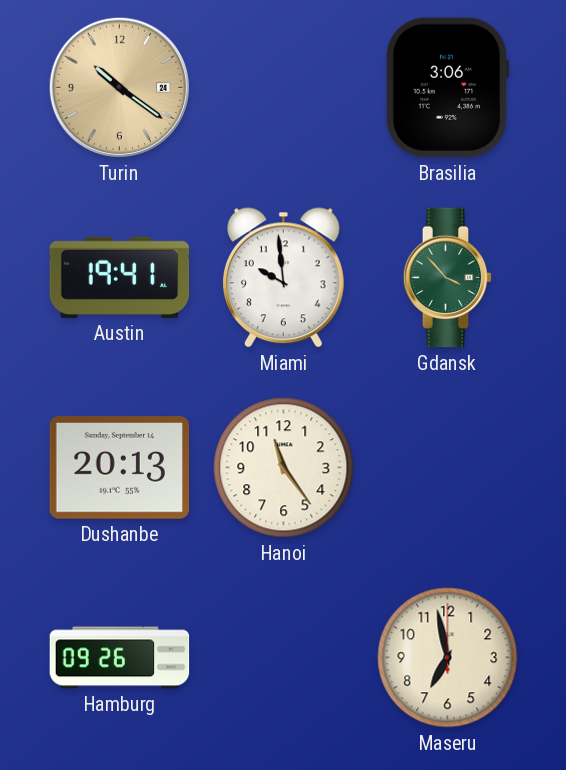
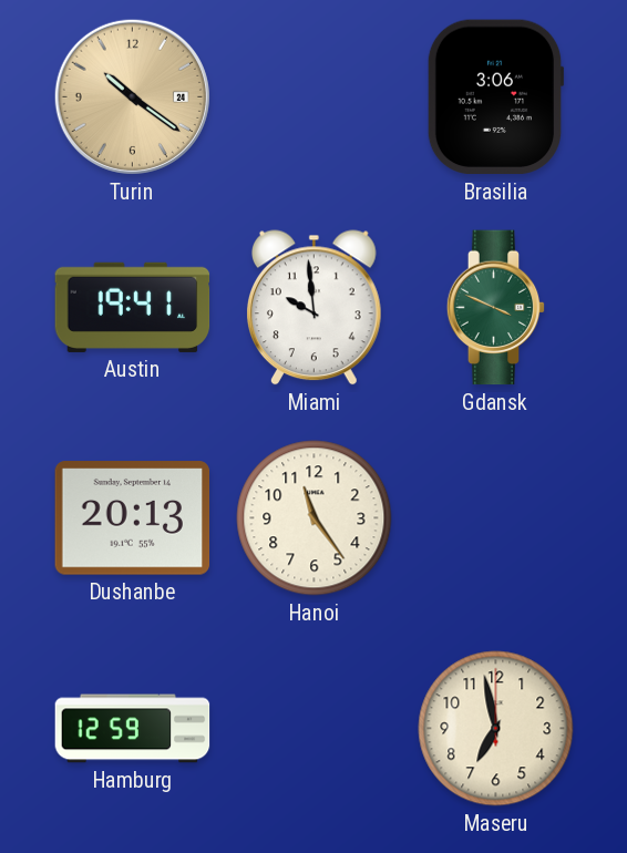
Gdansk: 3:53 -> 3:49
Hamburg: 09:26 -> 12:59
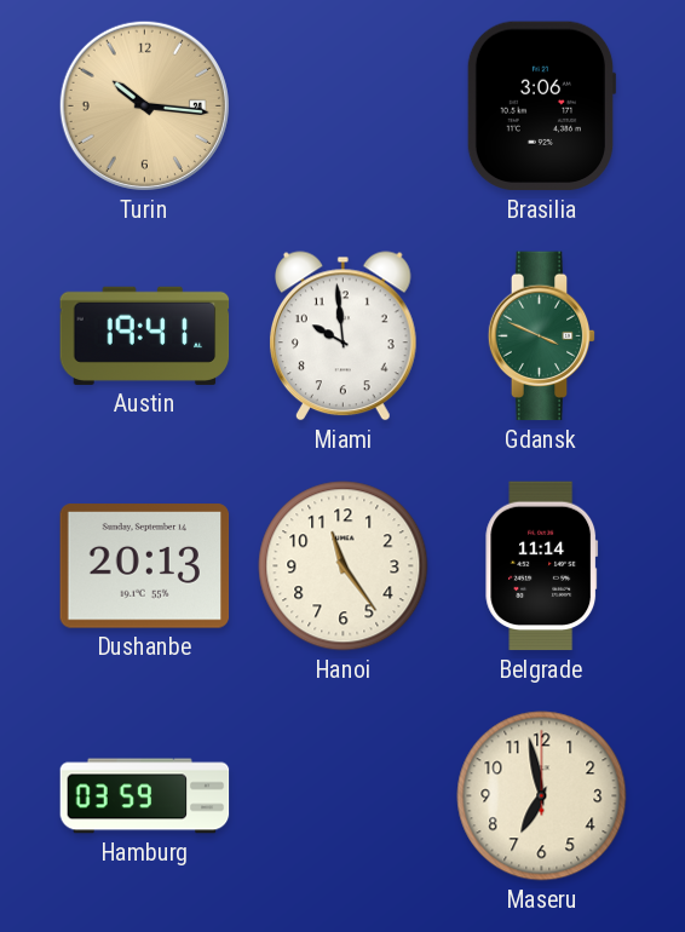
Turin: 10:21 -> 10:16
Belgrade: none -> 11:14
Hamburg: 12:59 -> 03:59
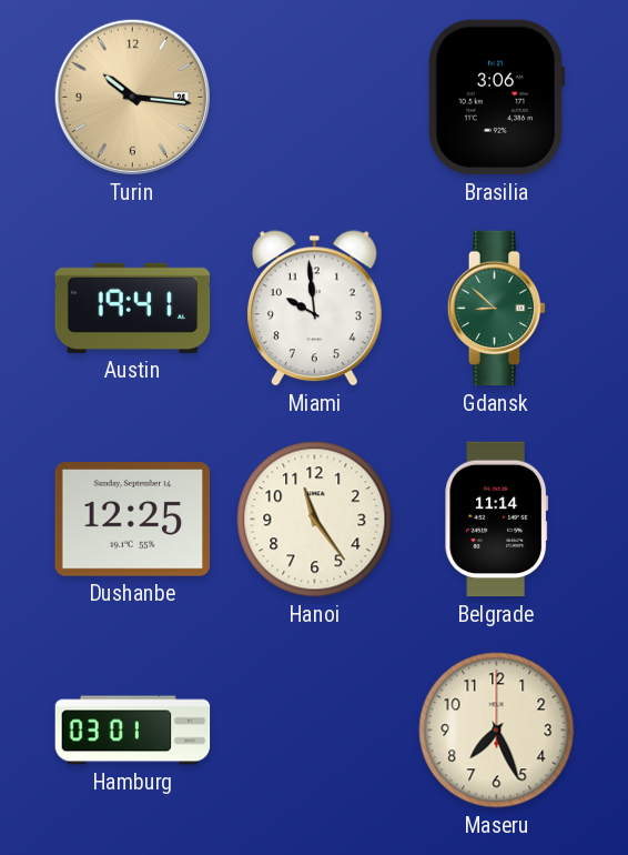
Gdansk: 3:49 -> 8:52
Dushanbe: 20:13 -> 12:25
Hamburg: 03:59 -> 03:01
Maseru: 6:58 -> 7:26
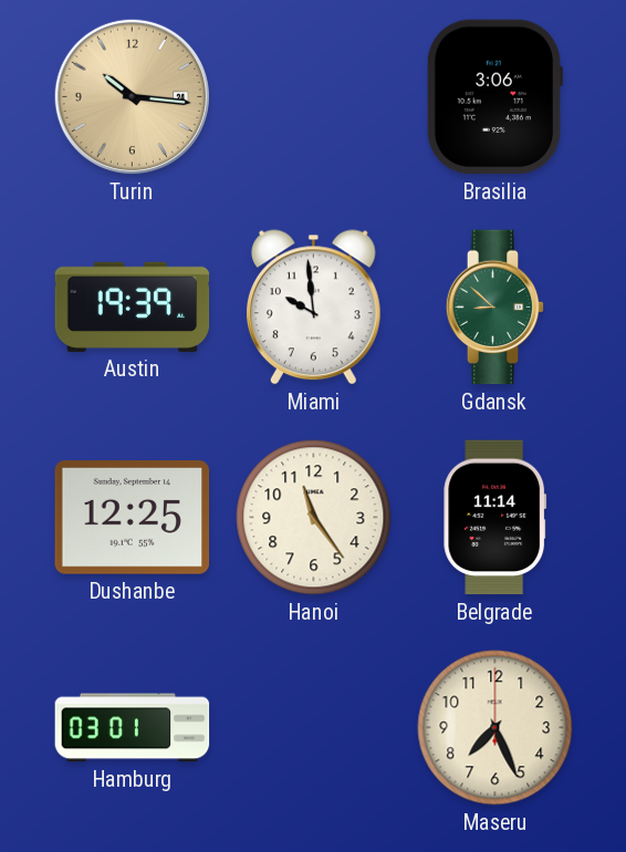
Austin: 19:41 -> 19:39
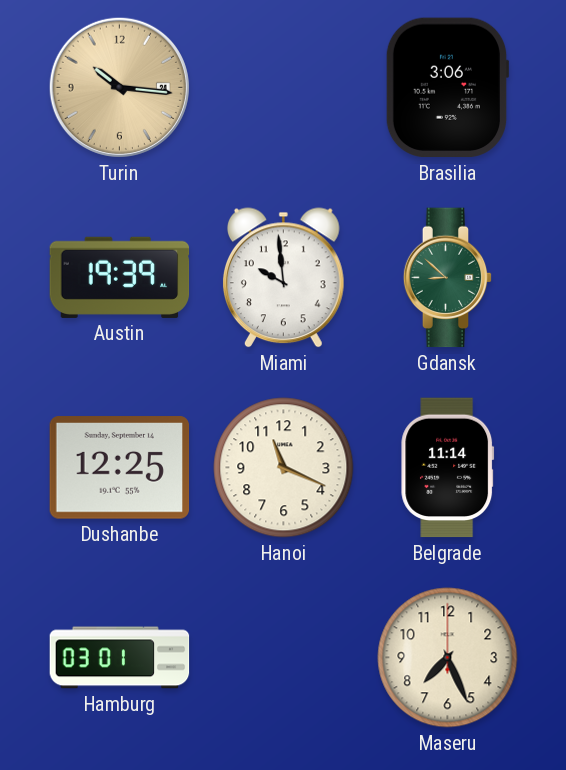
Hanoi: 11:24 -> 11:19
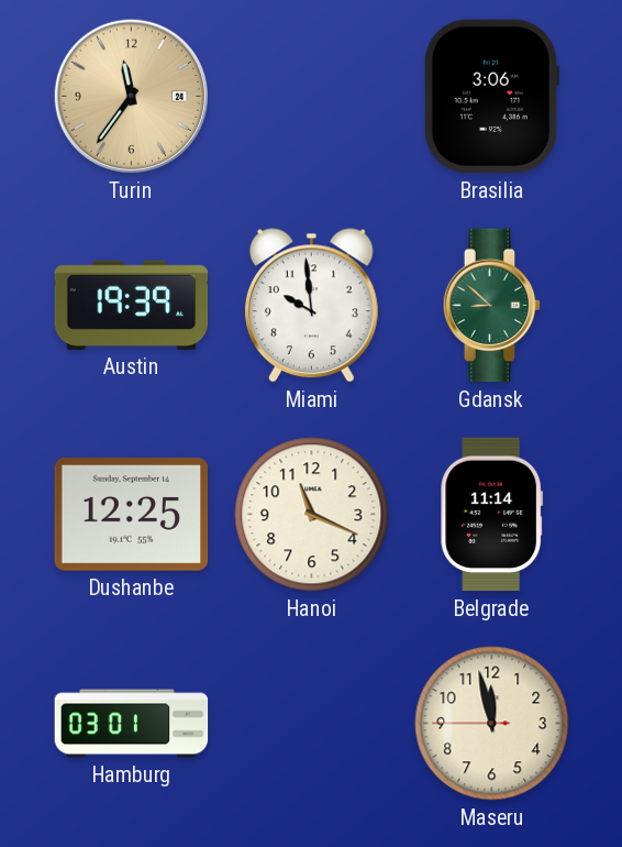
Turin: 10:16 -> 11:36
Maseru: 7:26 -> 11:57
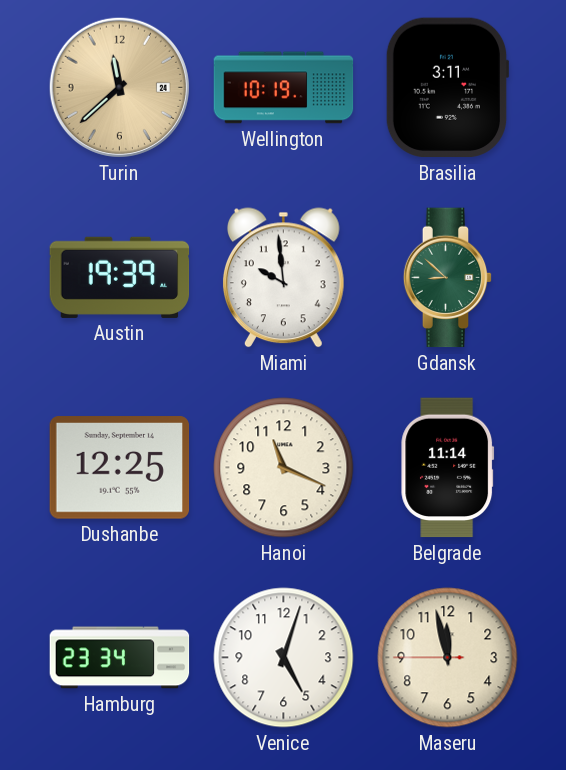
Turin: 11:36 -> 11:38
Wellington: none -> 10:19
Brasilia: 3:06 -> 3:11
Hamburg: 03:01 -> 23:34
Venice: none -> 5:03
